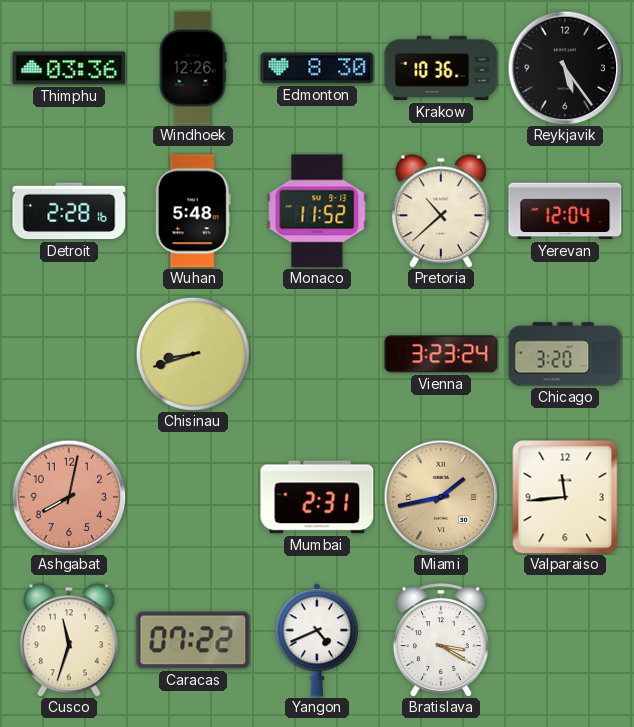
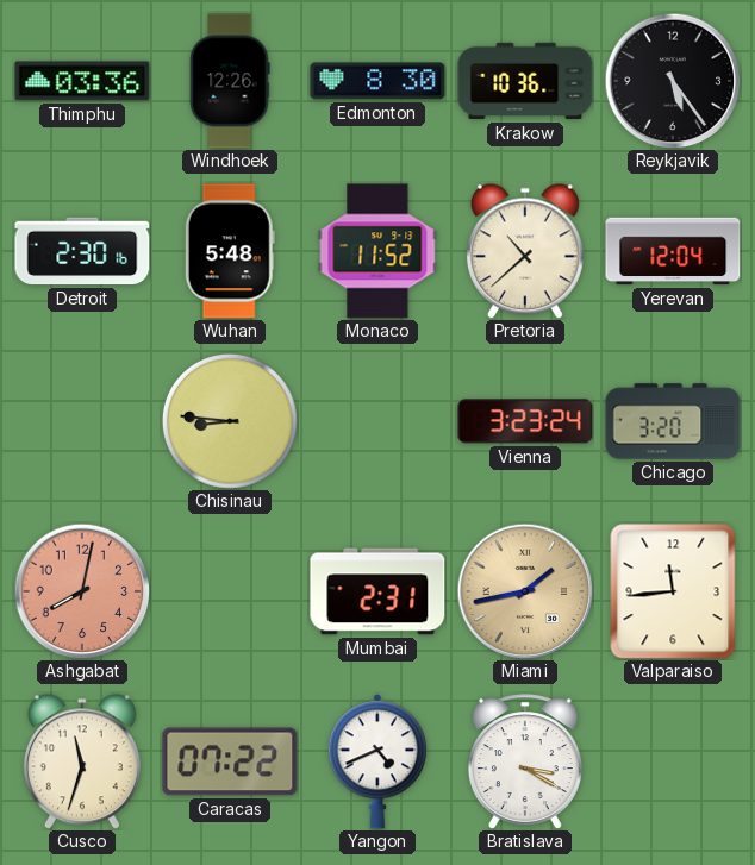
Detroit: 2:28 -> 2:30
Chisinau: 8:42 -> 8:46
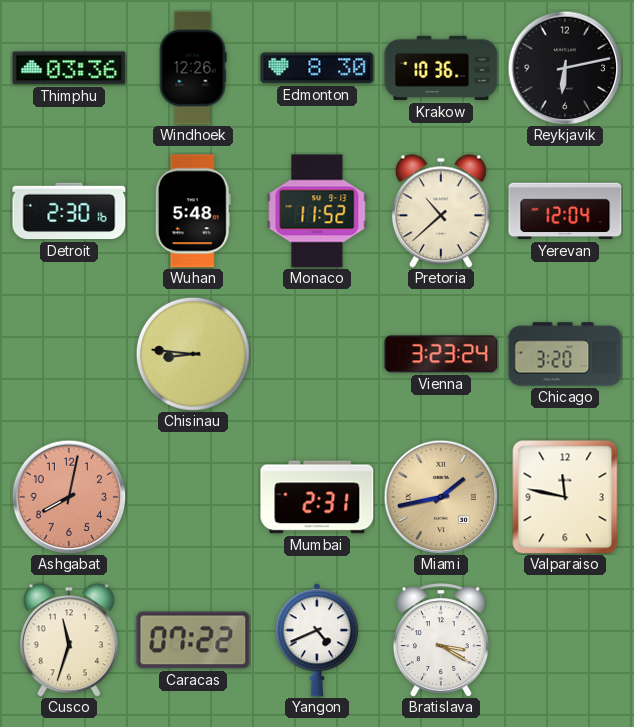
Reykjavik: 5:24 -> 6:13
Valparaiso: 11:44 -> 11:47
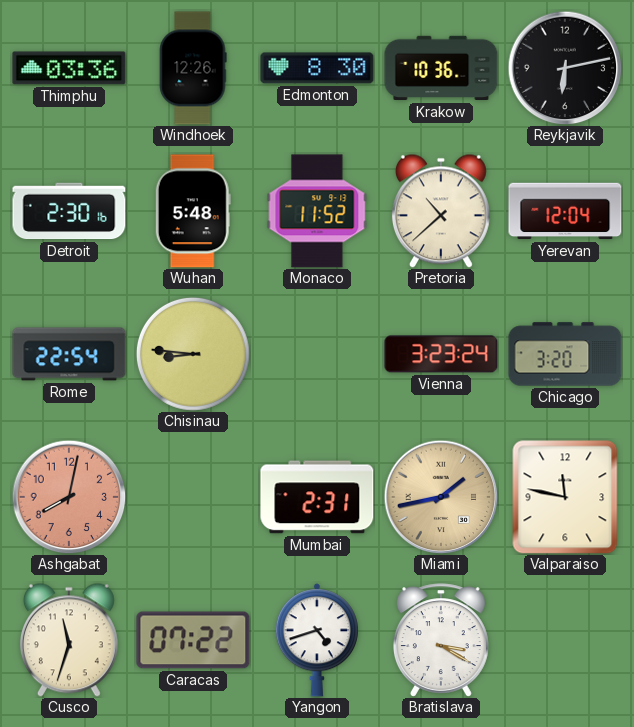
Rome: none -> 22:54
Yangon: 4:41 -> 4:42
